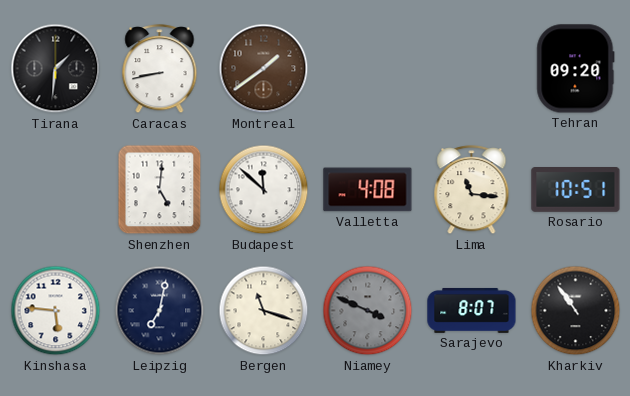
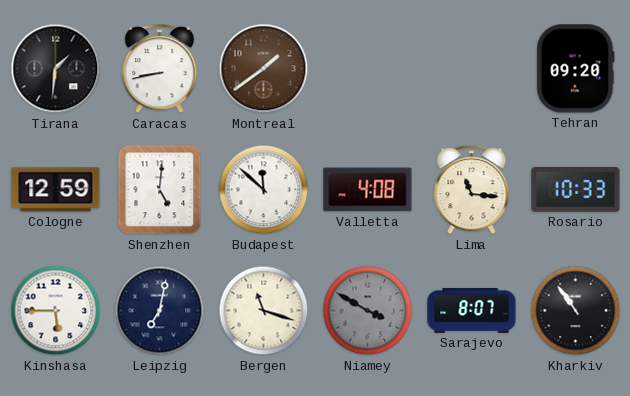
Cologne: none -> 12:59
Rosario: 10:51 -> 10:33
Kinshasa: 5:46 -> 5:45
Niamey: 3:49 -> 3:50
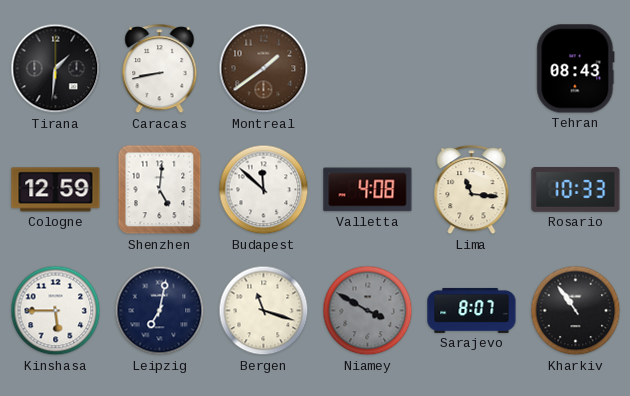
Tehran: 09:20 -> 08:43
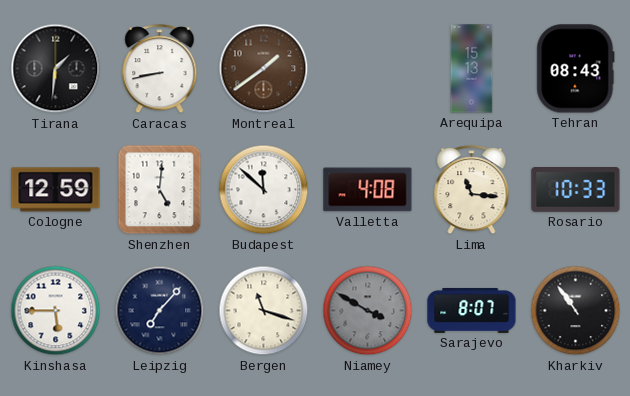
Arequipa: none -> 15:13
Leipzig: 7:02 -> 7:07
